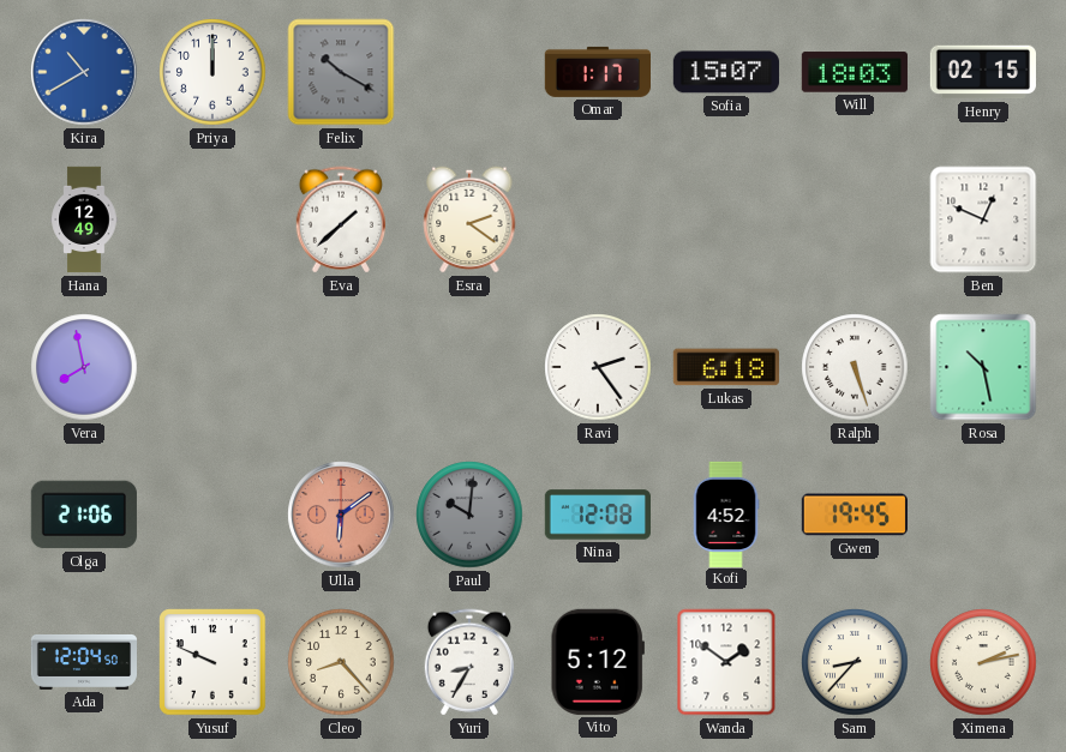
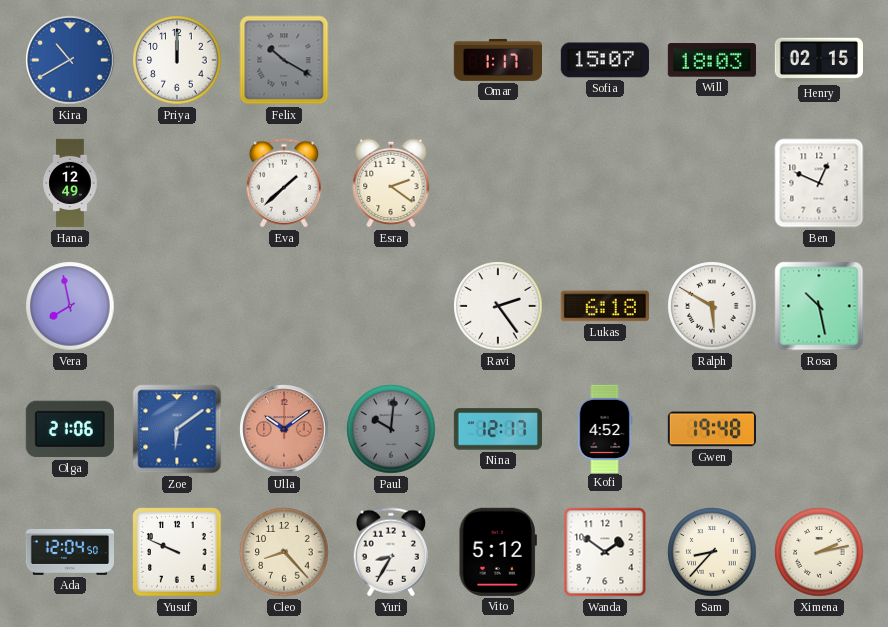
Ralph: 5:27 -> 5:50
Zoe: none -> 6:09
Ulla: 6:09 -> 10:09
Nina: 12:08 -> 12:17
Gwen: 19:45 -> 19:48
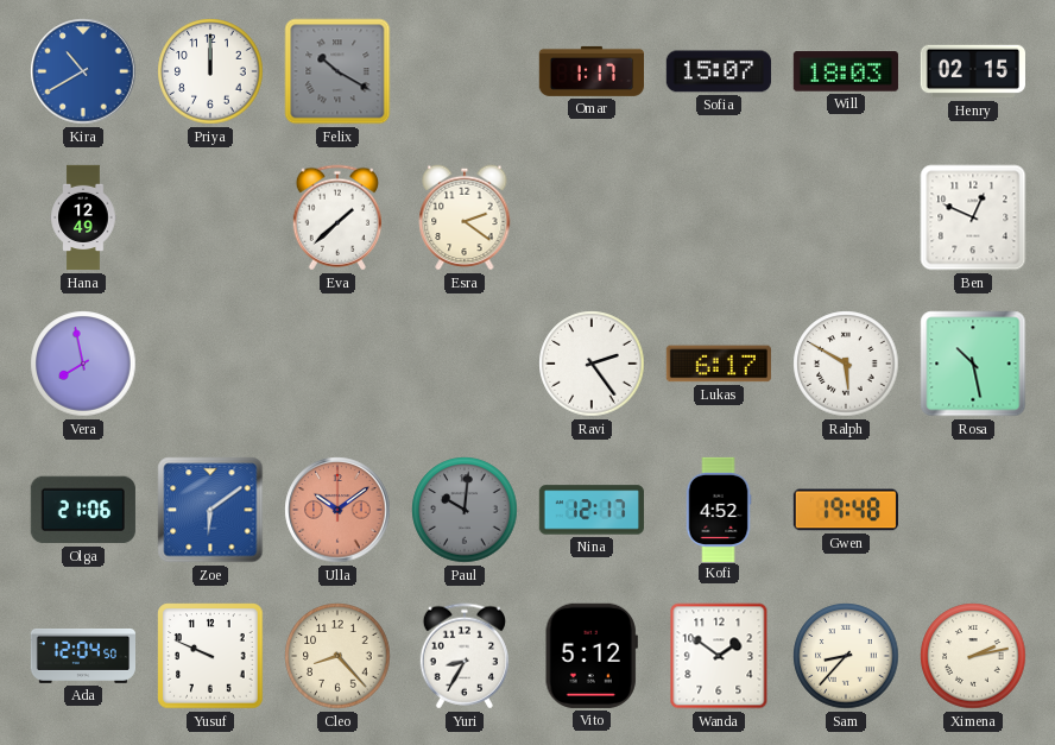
Lukas: 6:18 -> 6:17
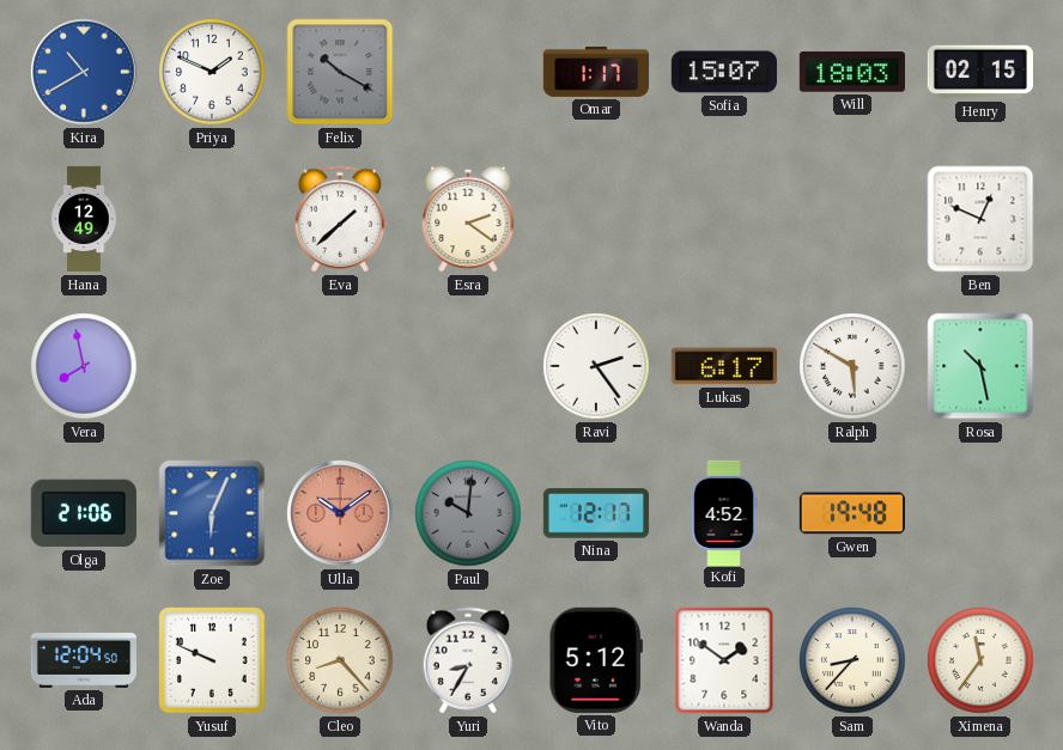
Priya: 12:00 -> 1:49
Zoe: 6:09 -> 6:04
Ximena: 2:13 -> 11:36
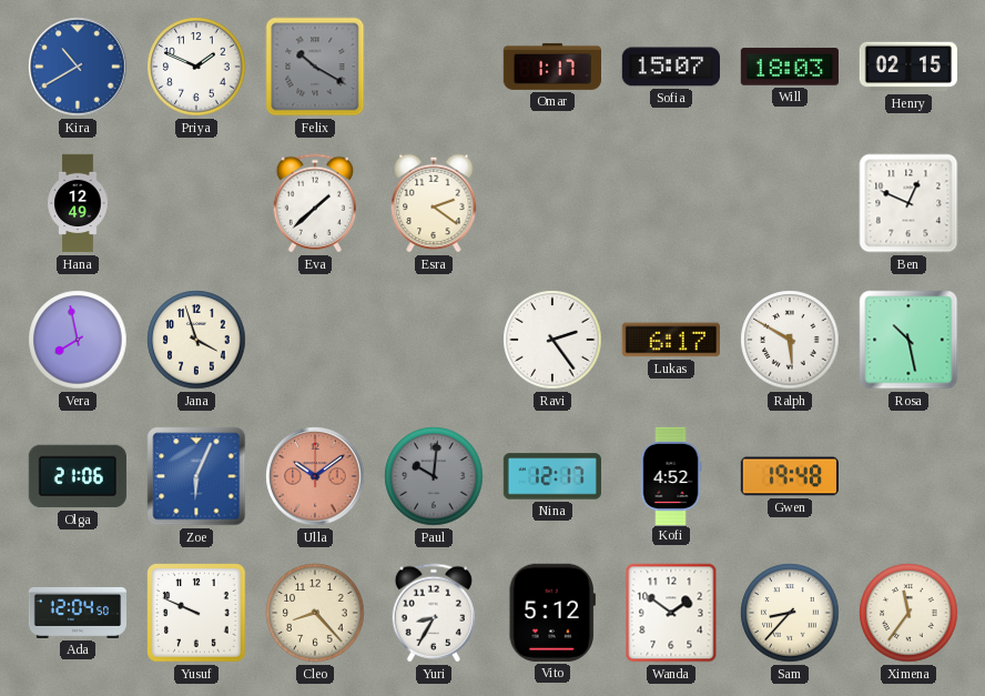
Jana: none -> 3:57
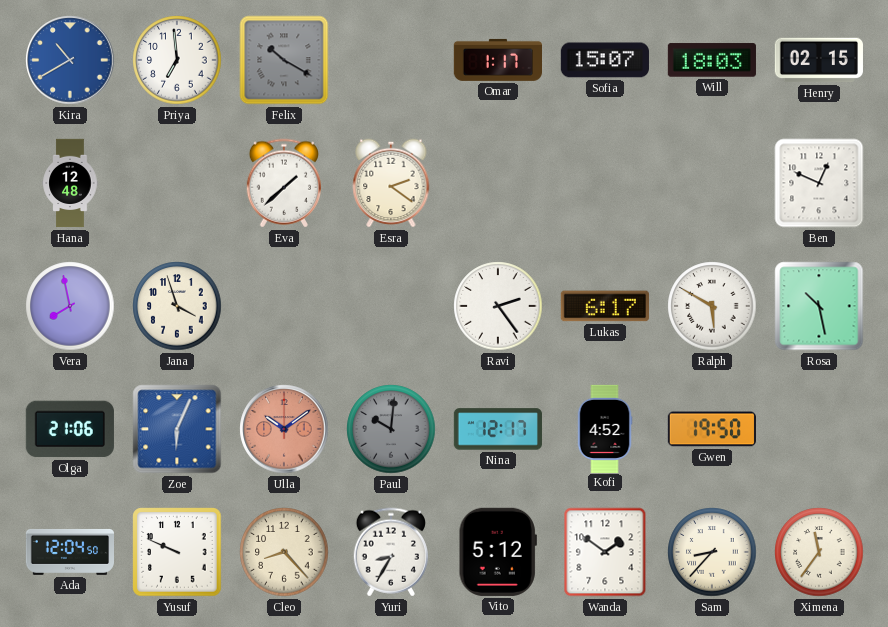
Priya: 1:49 -> 6:59
Hana: 12:49 -> 12:48
Gwen: 19:48 -> 19:50
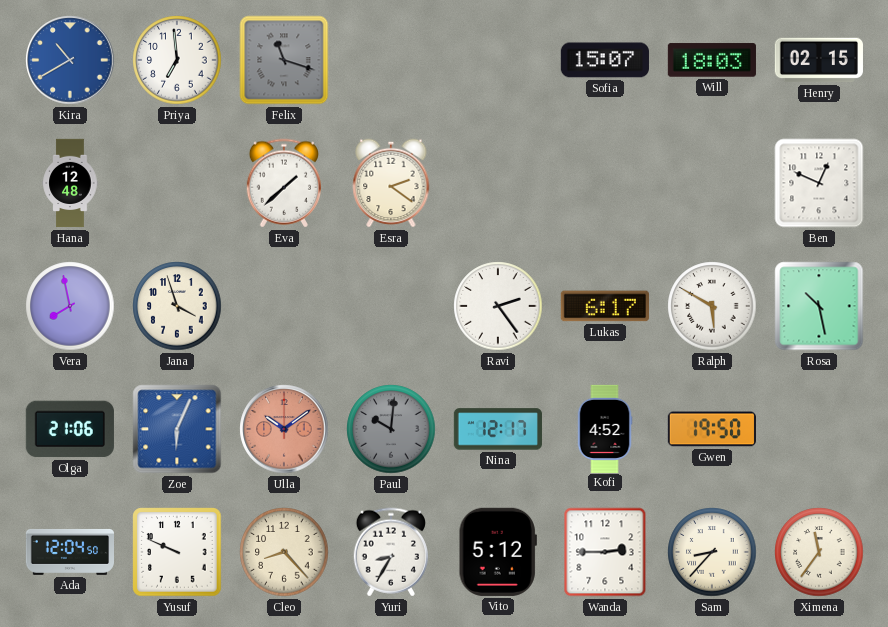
Felix: 10:20 -> 11:18
Omar: 1:17 -> none
Wanda: 1:51 -> 2:45
